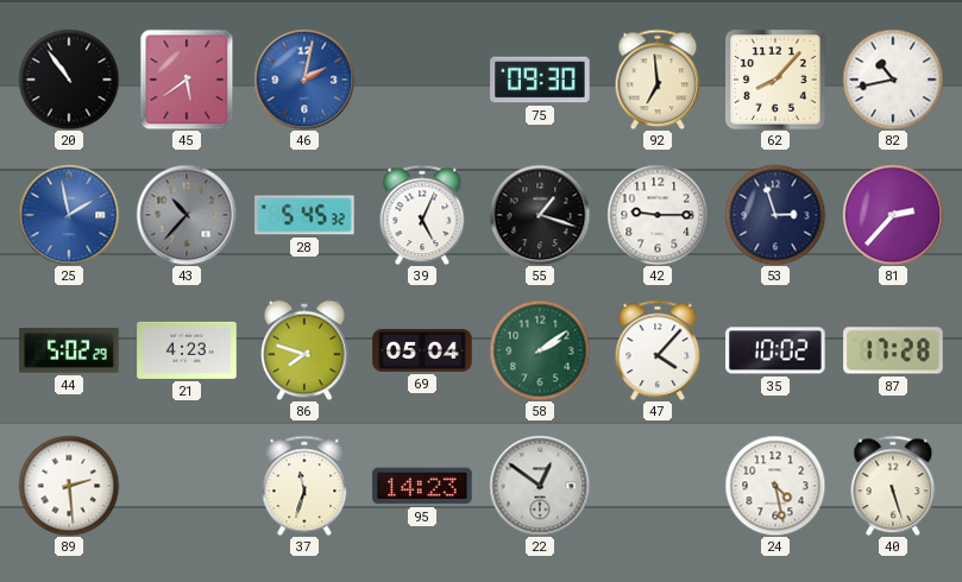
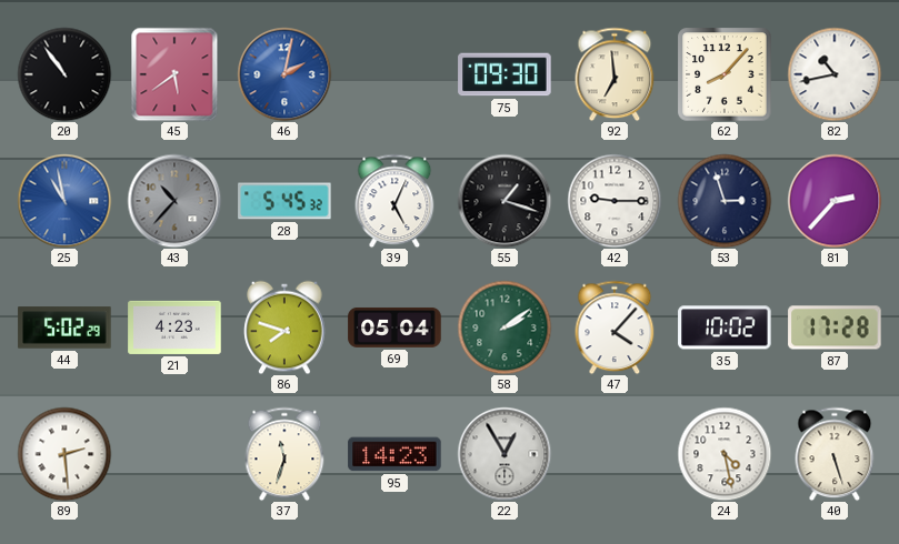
25: 1:58 -> 10:58
22: 12:51 -> 12:55
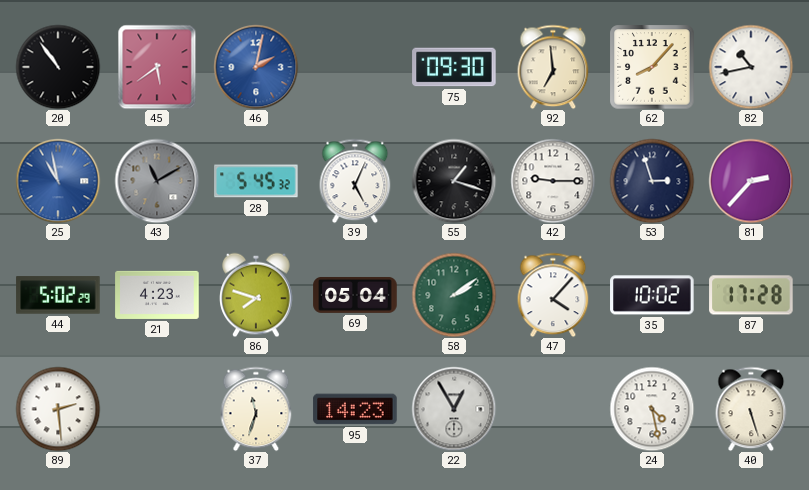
43: 10:37 -> 11:10
